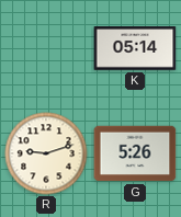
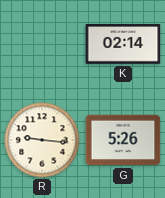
K: 05:14 -> 02:14
R: 9:12 -> 9:16
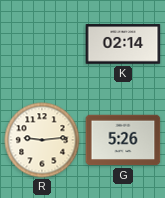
R: 9:16 -> 9:14
